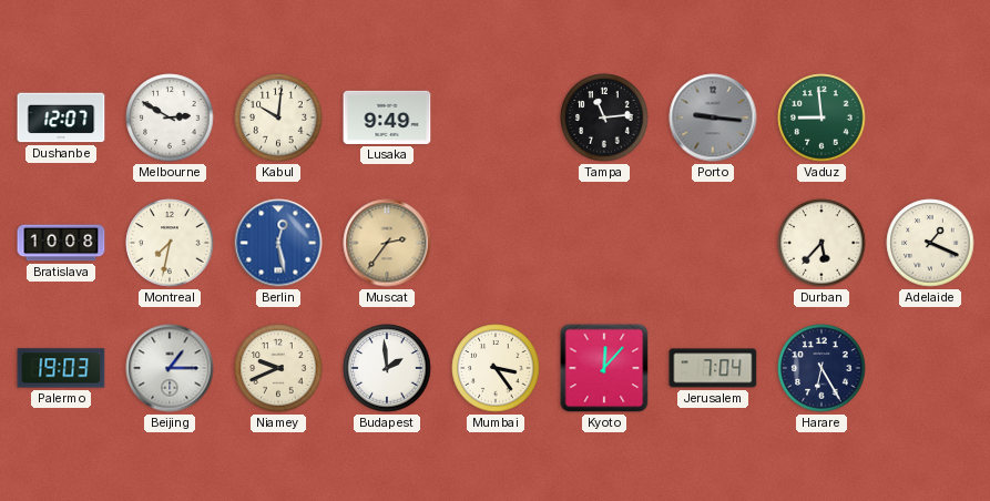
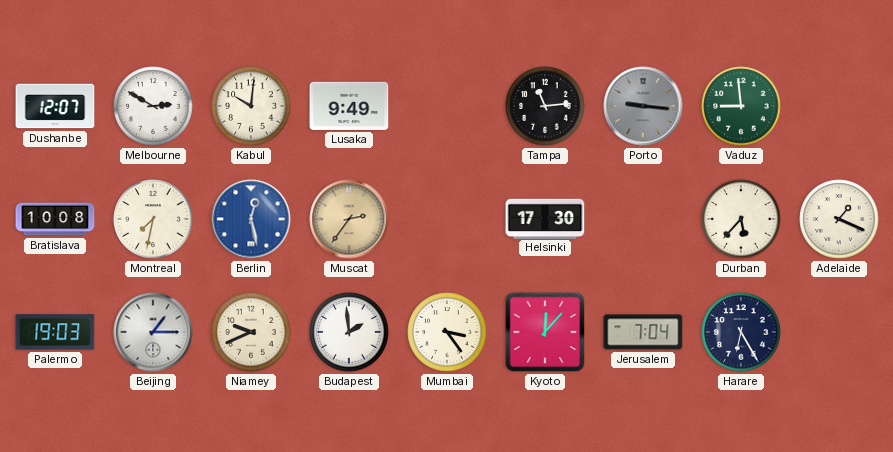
Helsinki: none -> 17:30
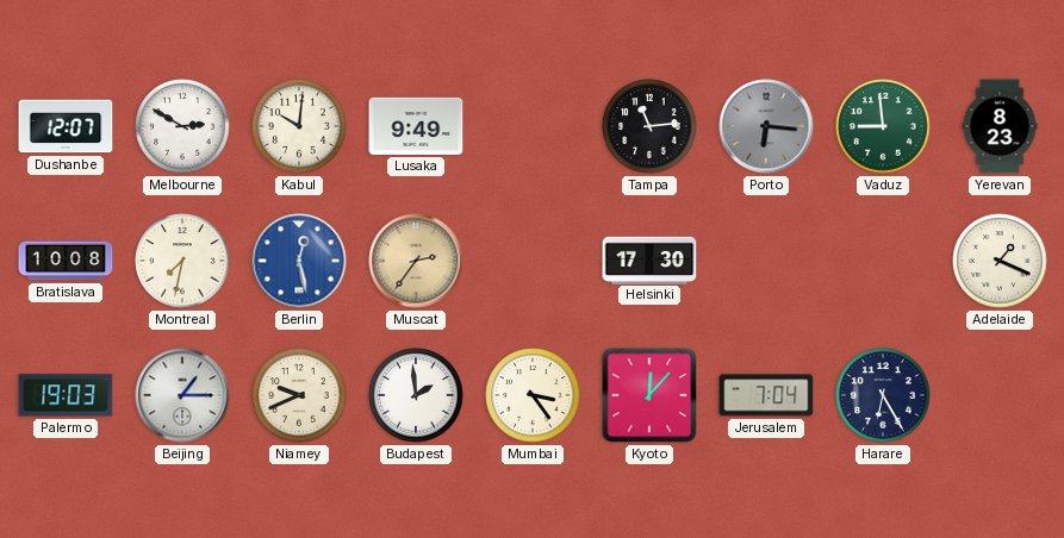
Porto: 9:16 -> 6:16
Yerevan: none -> 8:23
Durban: 5:37 -> none
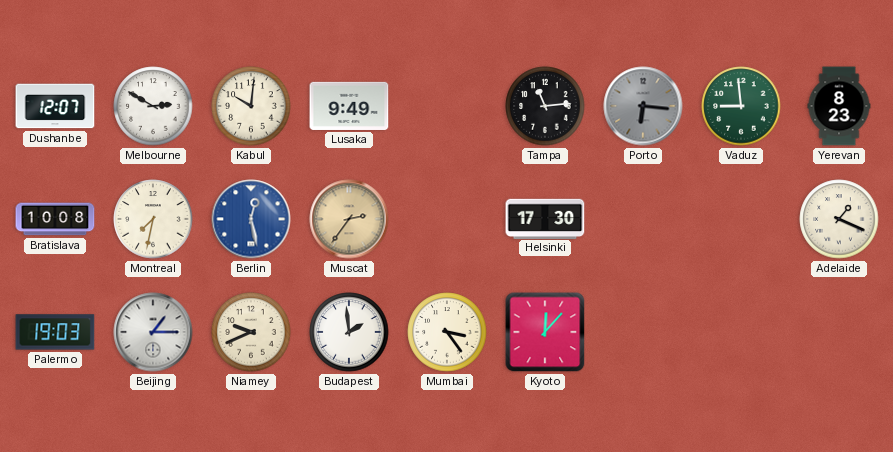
Jerusalem: 7:04 -> none
Harare: 6:25 -> none
